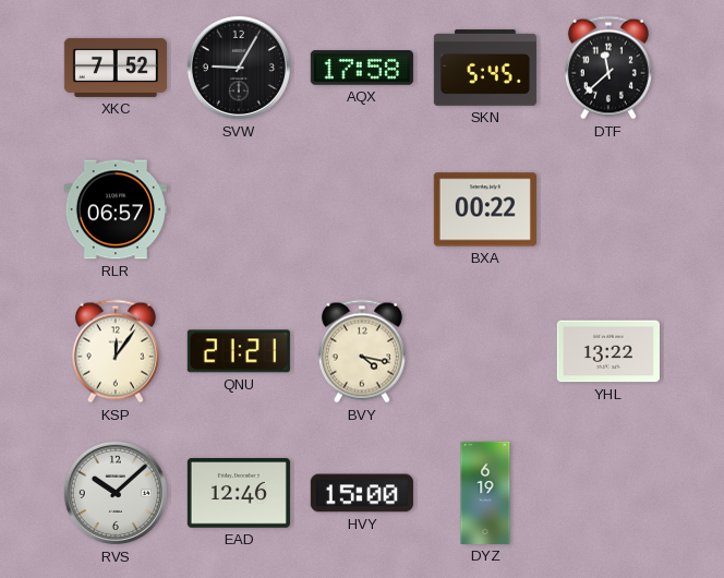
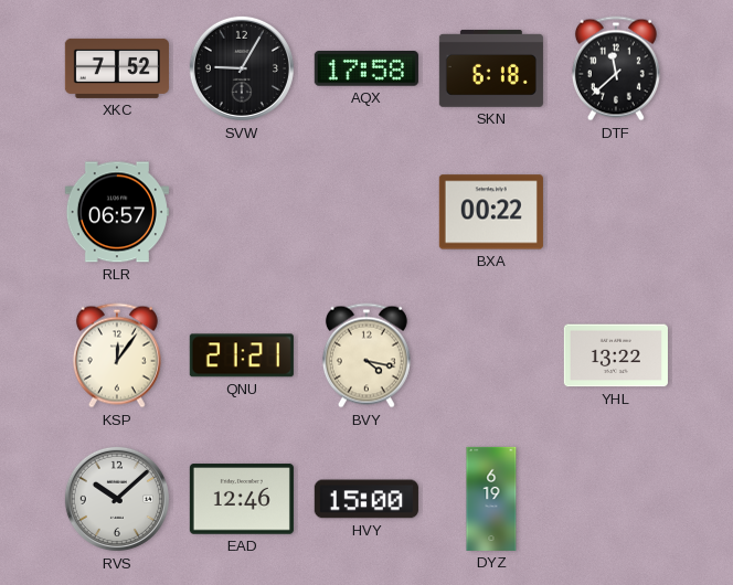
SKN: 5:45 -> 6:18
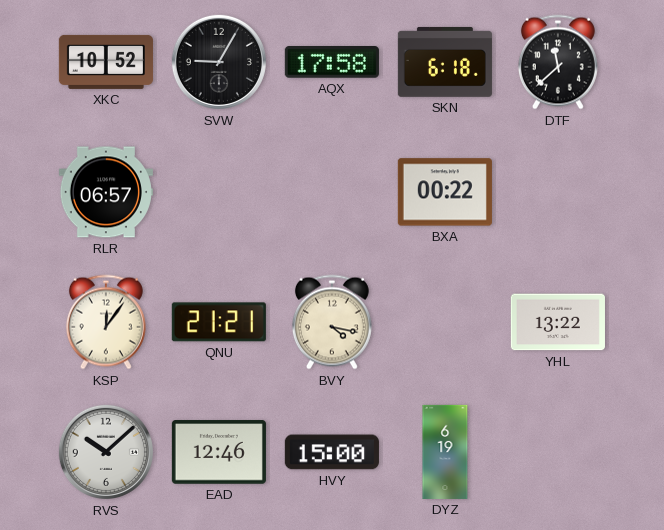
XKC: 7:52 -> 10:52
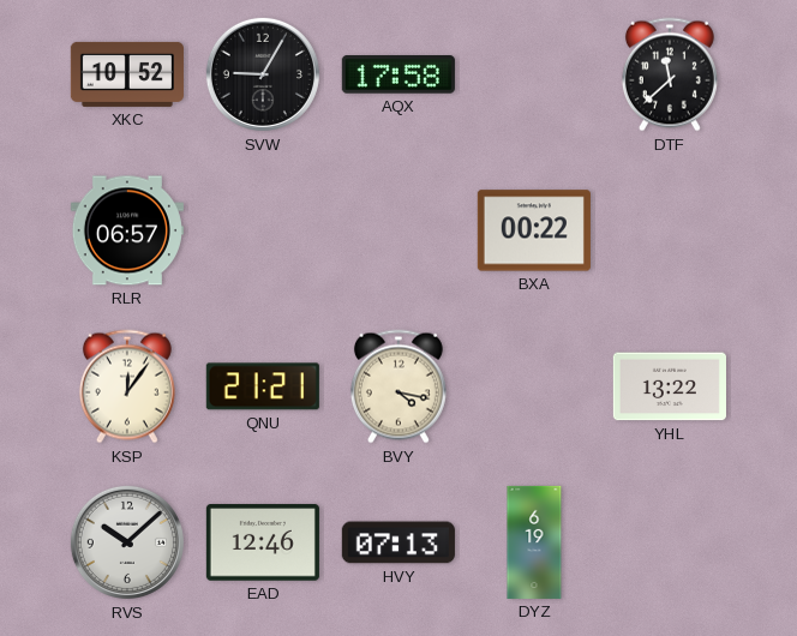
SKN: 6:18 -> none
HVY: 15:00 -> 07:13
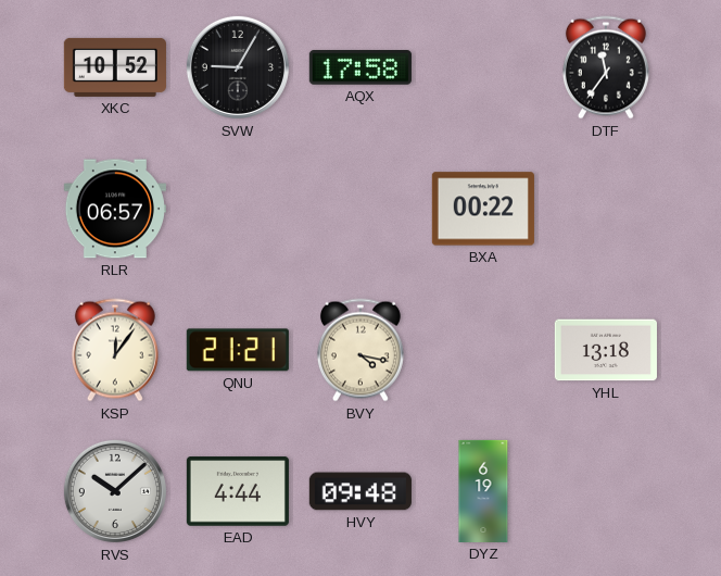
DTF: 11:38 -> 11:36
YHL: 13:22 -> 13:18
EAD: 12:46 -> 4:44
HVY: 07:13 -> 09:48
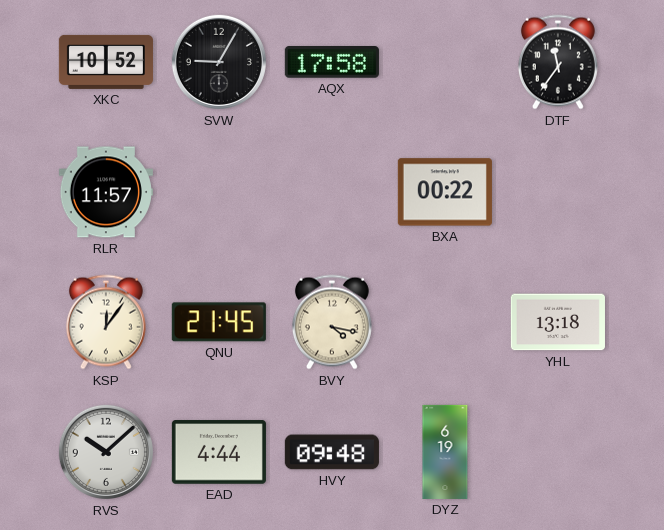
RLR: 06:57 -> 11:57
QNU: 21:21 -> 21:45
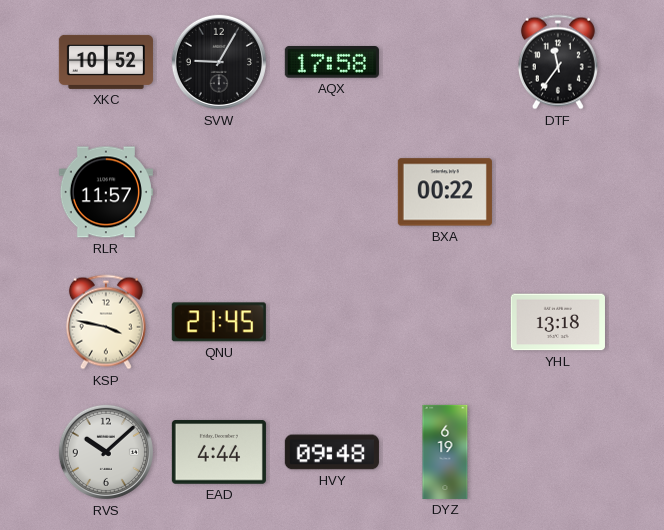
KSP: 12:06 -> 3:47
BVY: 4:17 -> none
